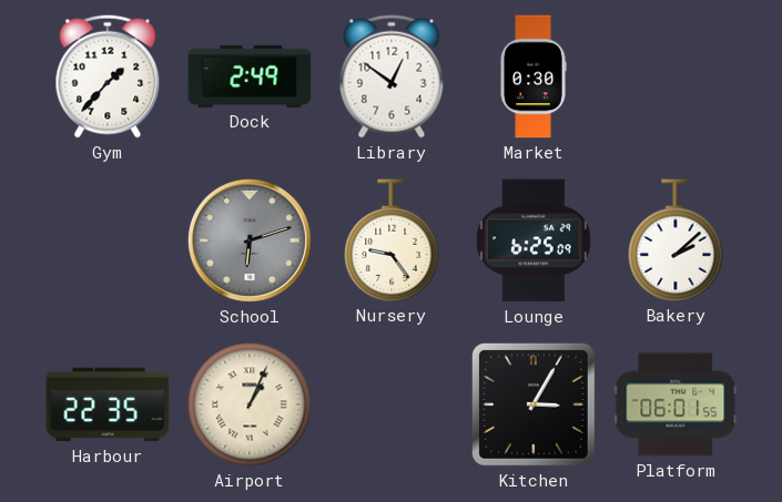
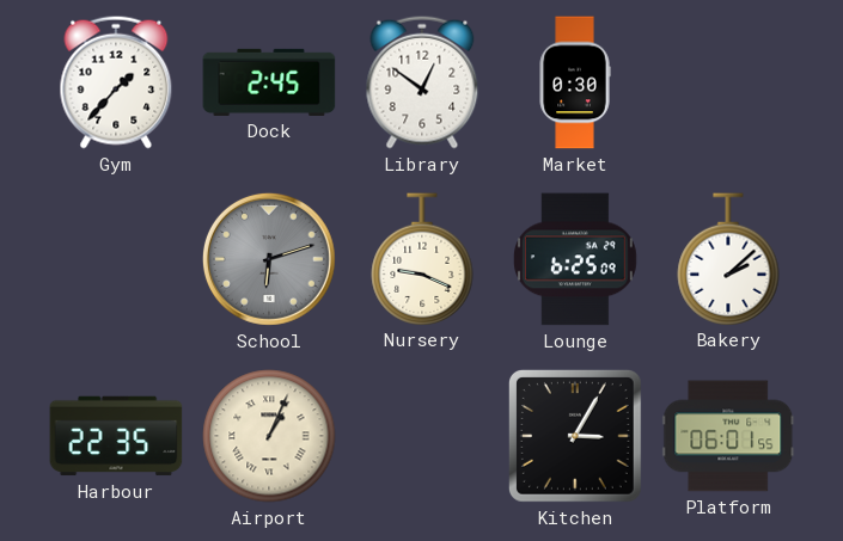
Dock: 2:49 -> 2:45
Nursery: 9:24 -> 9:19
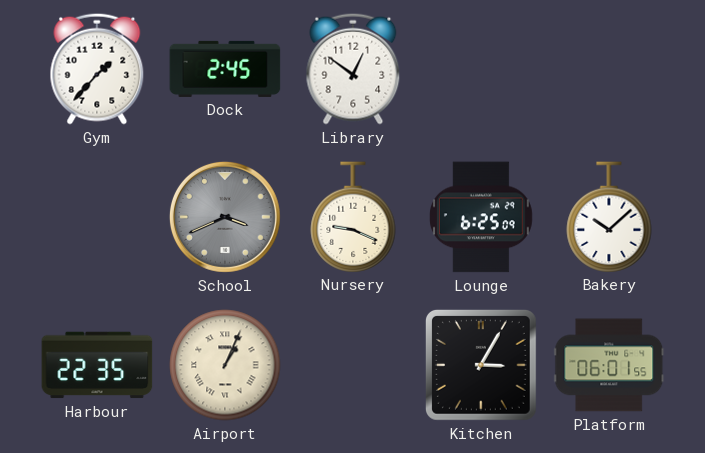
Market: 0:30 -> none
School: 6:12 -> 3:41
Bakery: 2:08 -> 10:08
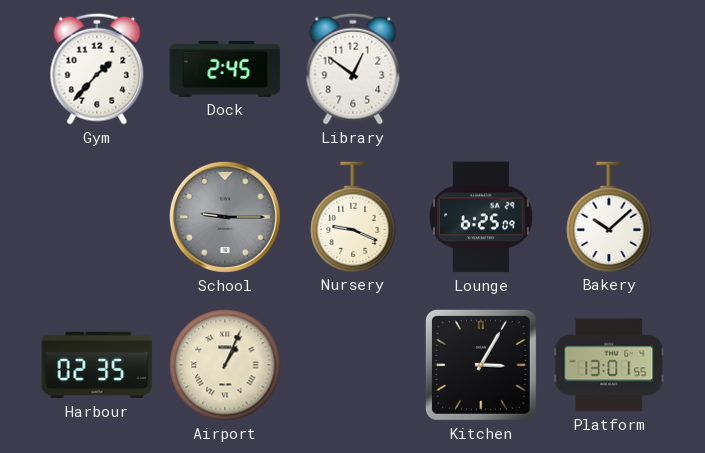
School: 3:41 -> 9:15
Harbour: 22:35 -> 02:35
Platform: 06:01 -> 13:01
